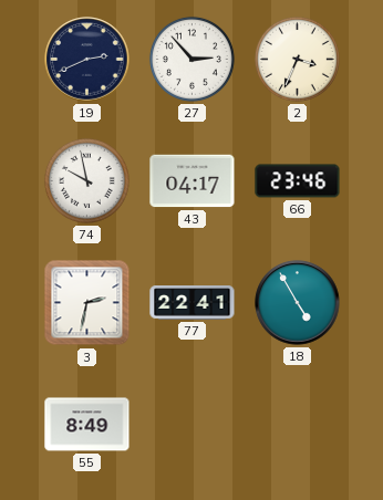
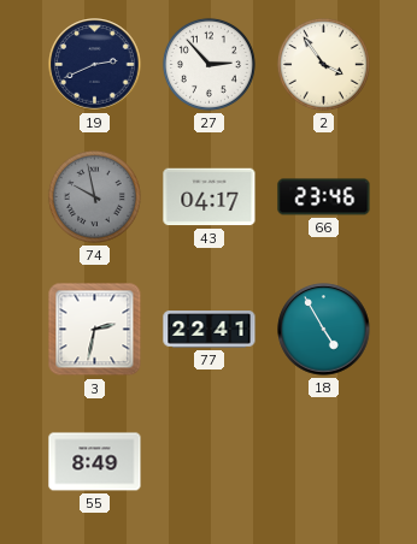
2: 3:34 -> 3:54
74 dial: white -> grey
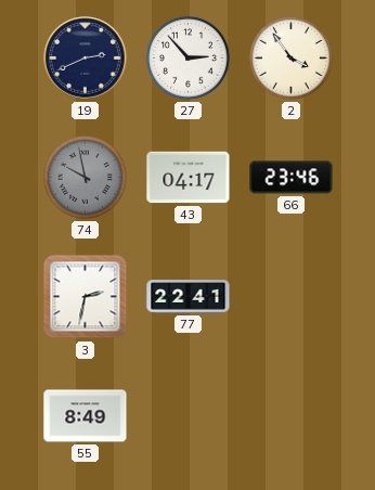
18: 4:55 -> none
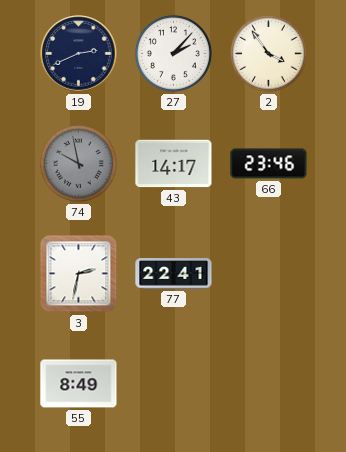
27: 2:53 -> 2:07
43: 04:17 -> 14:17
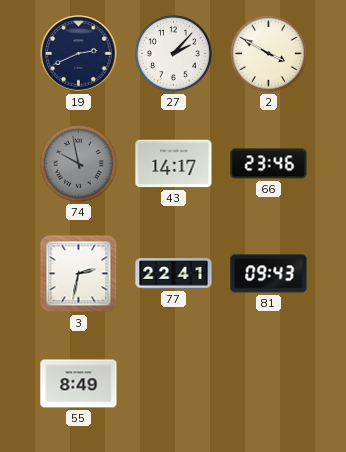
2: 3:54 -> 3:50
81: none -> 09:43
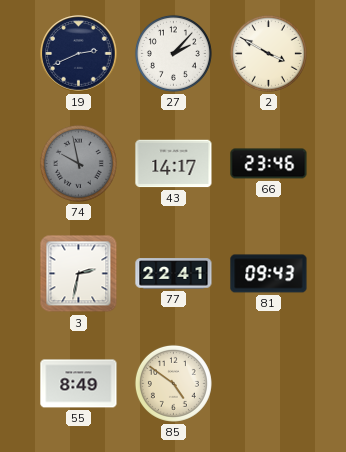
85: none -> 4:51
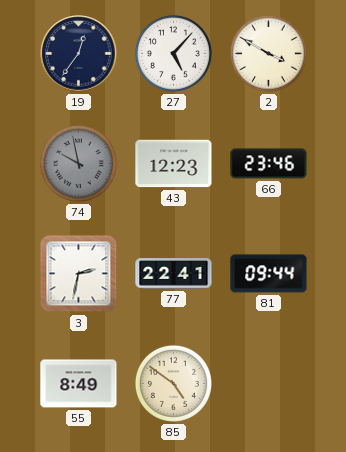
19: 2:41 -> 12:36
27: 2:07 -> 5:07
43: 14:17 -> 12:23
81: 09:43 -> 09:44
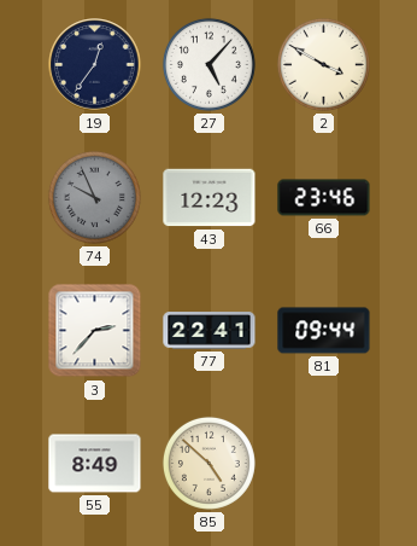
74: 9:58 -> 9:56
3: 2:32 -> 2:37
85: 4:51 -> 4:52
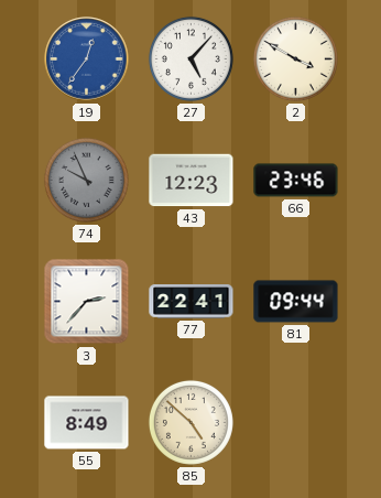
19 dial: navy -> blue
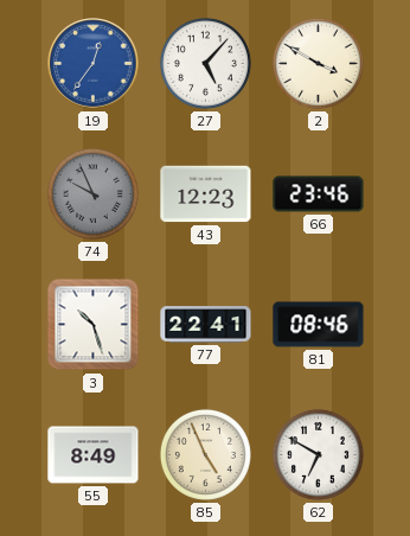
3: 2:37 -> 10:27
81: 09:44 -> 08:46
85: 4:52 -> 4:56
62: none -> 6:50
